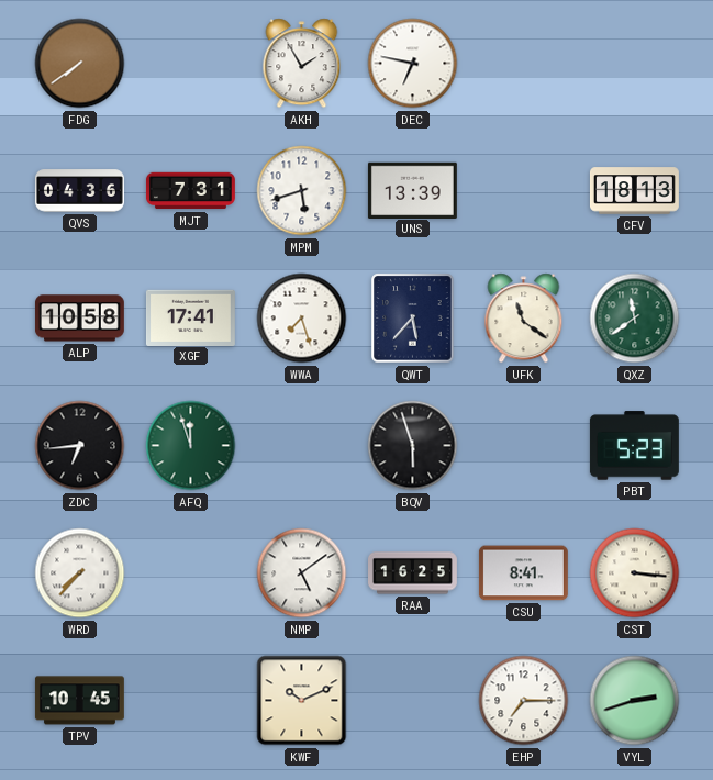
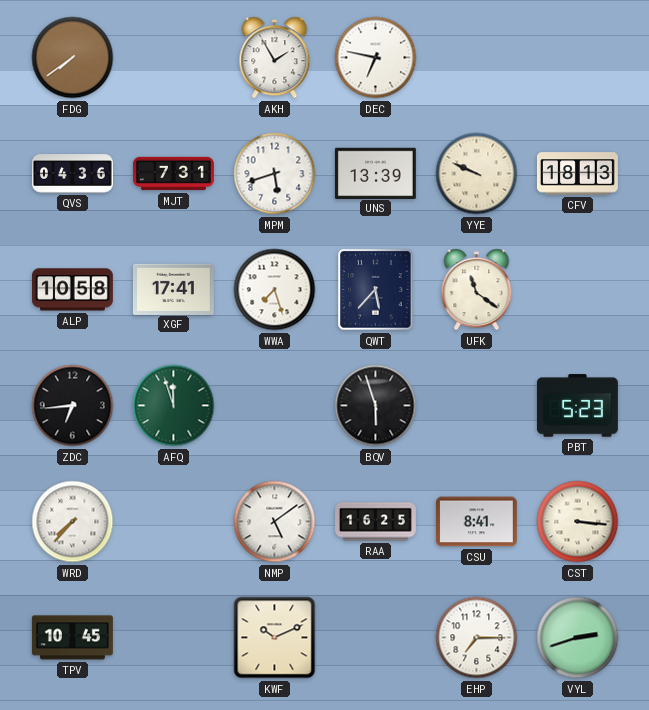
YYE: none -> 9:49
QXZ: 11:39 -> none
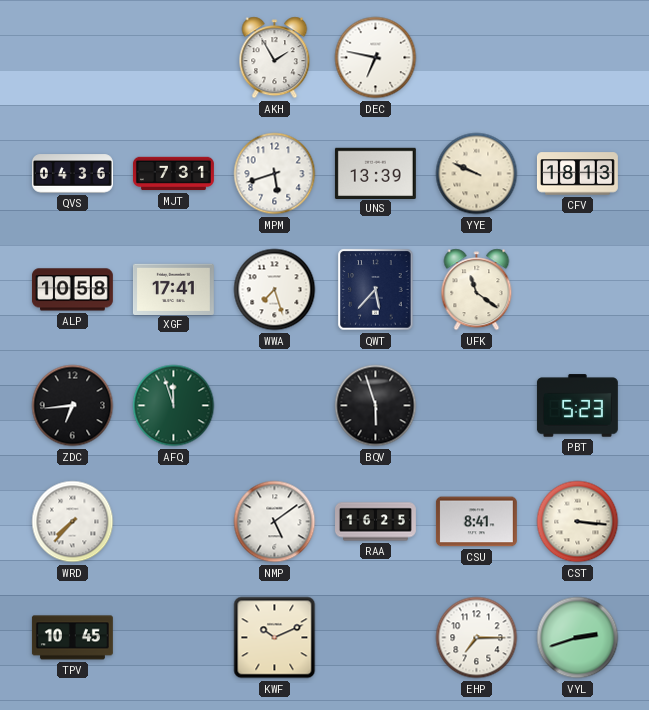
FDG: 7:39 -> none
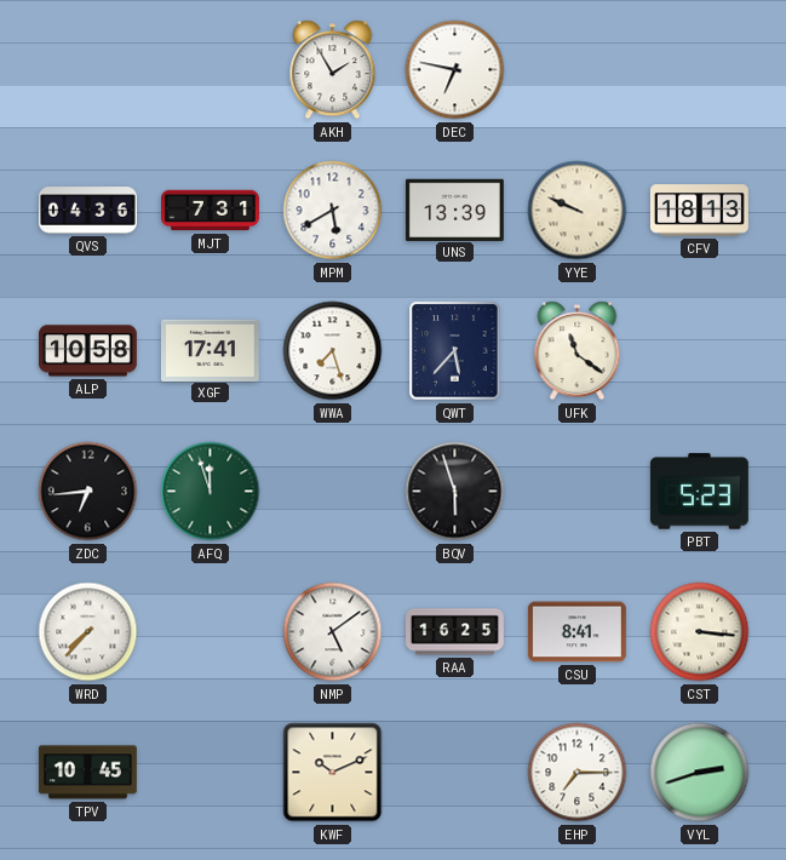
MPM: 5:42 -> 5:40
